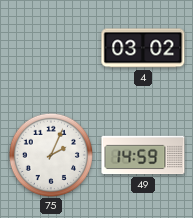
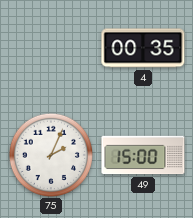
4: 03:02 -> 00:35
49: 14:59 -> 15:00
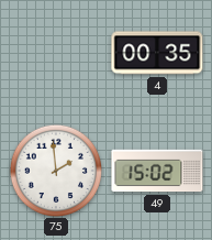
75: 2:04 -> 1:59
49: 15:00 -> 15:02
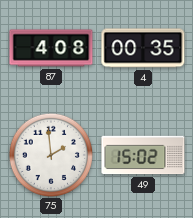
87: none -> 4:08
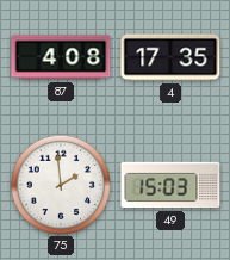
4: 00:35 -> 17:35
49: 15:02 -> 15:03
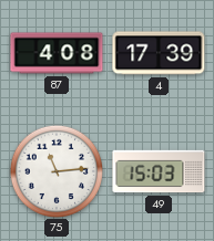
4: 17:35 -> 17:39
75: 1:59 -> 11:14
